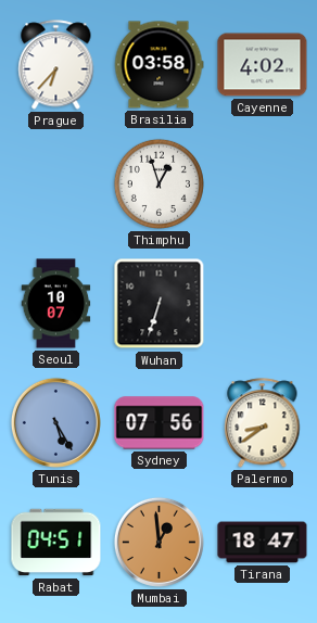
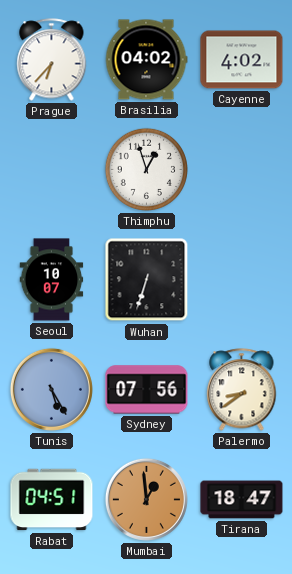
Brasilia: 03:58 -> 04:02
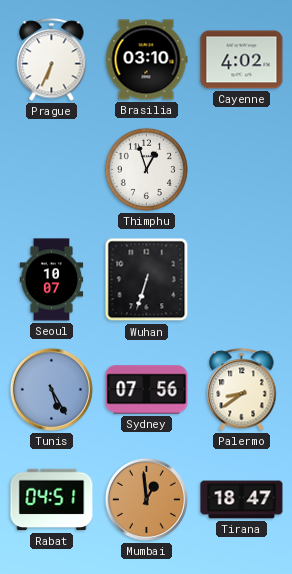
Prague: 6:37 -> 6:34
Brasilia: 04:02 -> 03:10
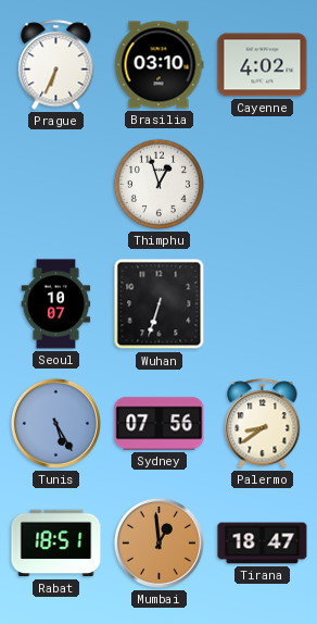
Rabat: 04:51 -> 18:51
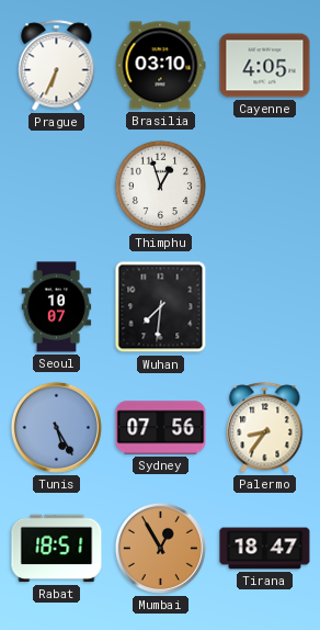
Cayenne: 4:02 -> 4:05
Wuhan: 6:33 -> 7:31
Palermo: 8:39 -> 8:36
Mumbai: 12:59 -> 12:55
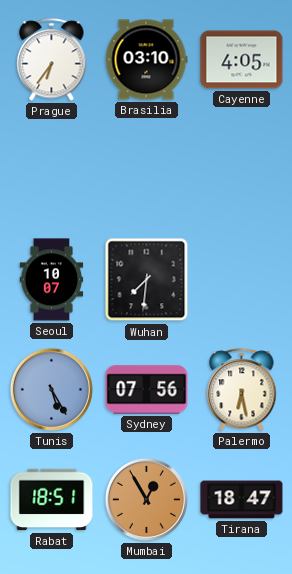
Prague: 6:34 -> 6:36
Thimphu: 12:57 -> none
Palermo: 8:36 -> 6:28
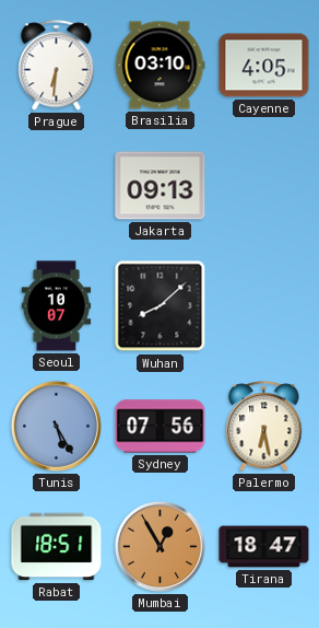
Prague: 6:36 -> 6:31
Jakarta: none -> 09:13
Wuhan: 7:31 -> 8:08
